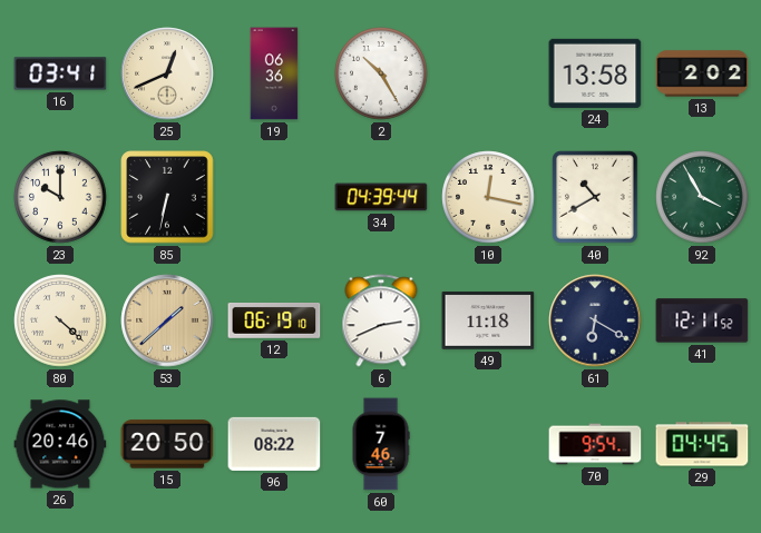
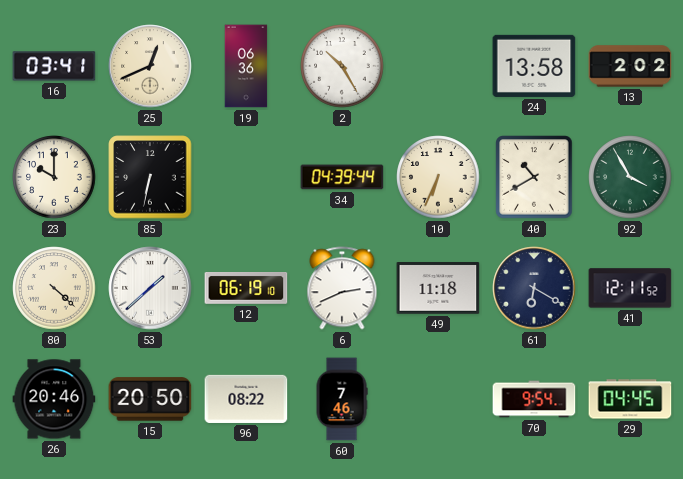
10: 12:17 -> 6:34
53 dial: champagne -> white
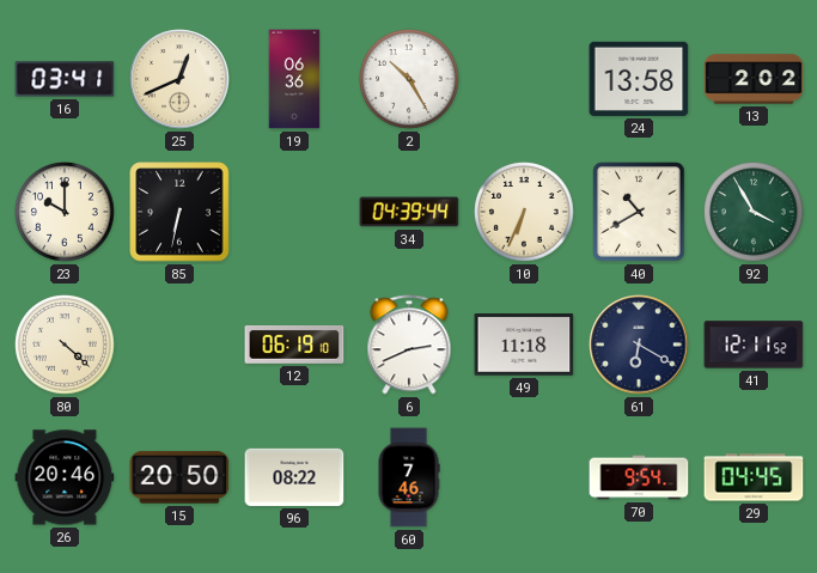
53: 1:38 -> none
